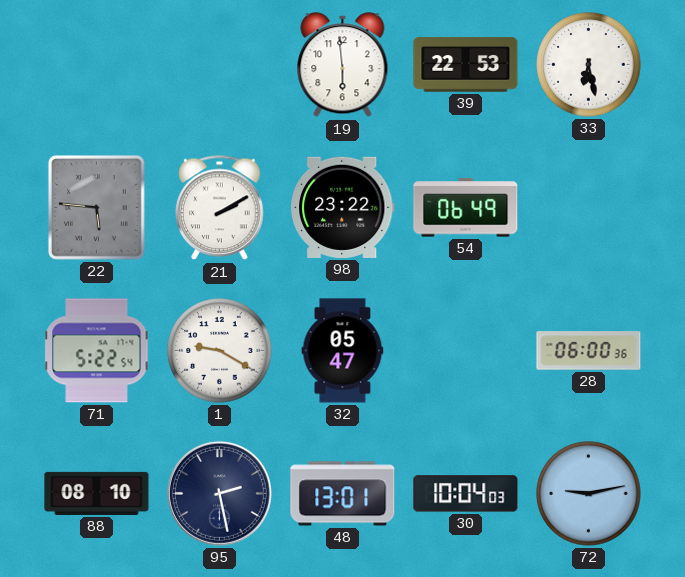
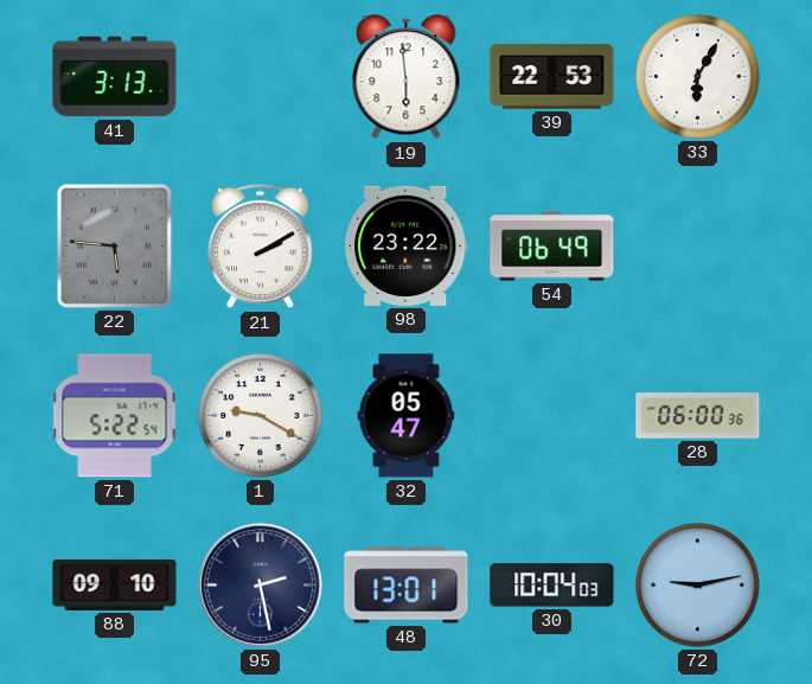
41: none -> 3:13
33: 6:28 -> 6:05
88: 08:10 -> 09:10
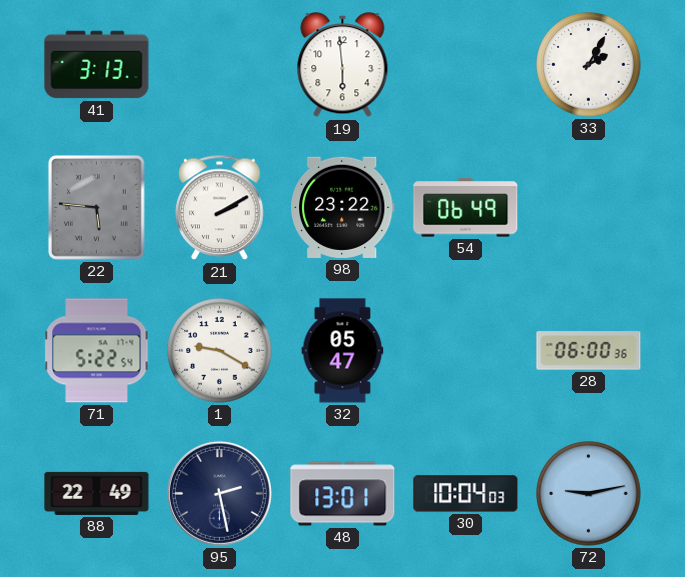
39: 22:53 -> none
33: 6:05 -> 2:05
88: 09:10 -> 22:49
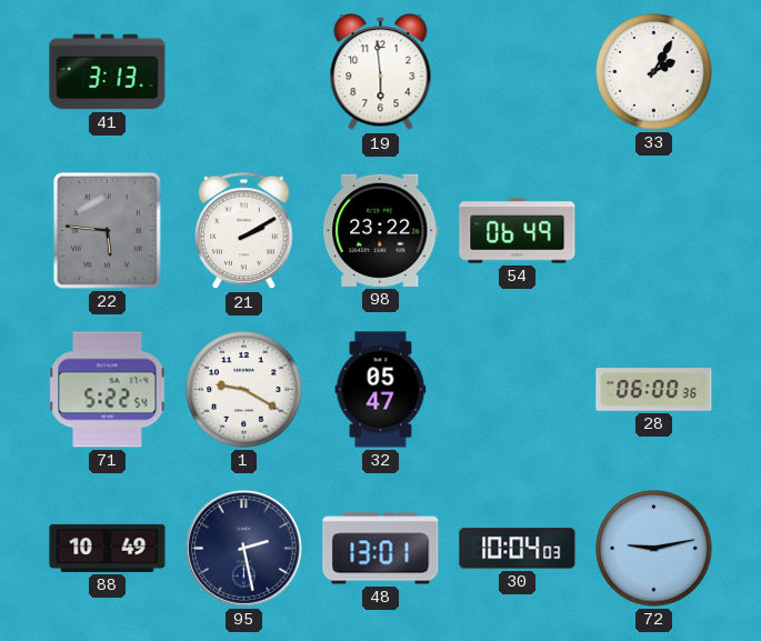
88: 22:49 -> 10:49
